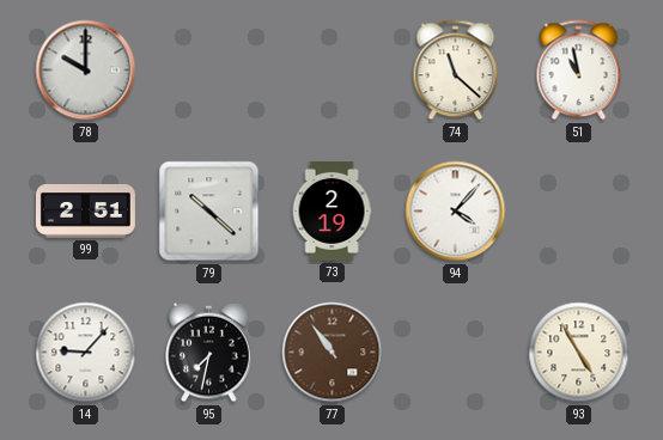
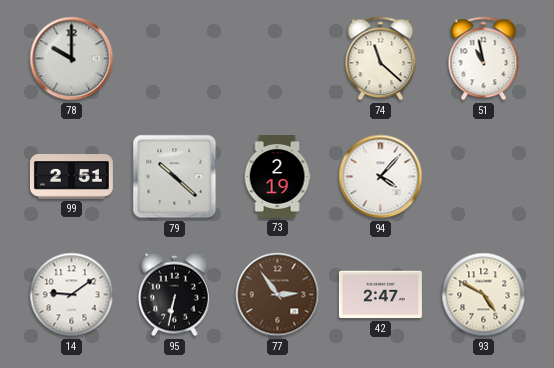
14: 9:07 -> 9:09
95: 7:32 -> 6:32
77: 10:54 -> 2:54
42: none -> 2:47
93: 4:55 -> 4:50
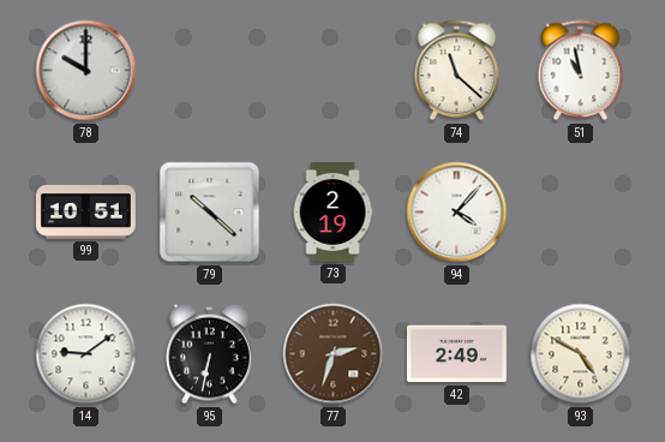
99: 2:51 -> 10:51
77: 2:54 -> 2:33
42: 2:47 -> 2:49
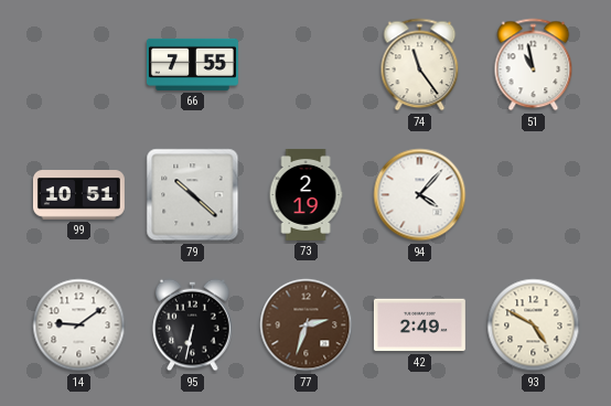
78: 10:00 -> none
66: none -> 7:55
74: 11:22 -> 11:24
